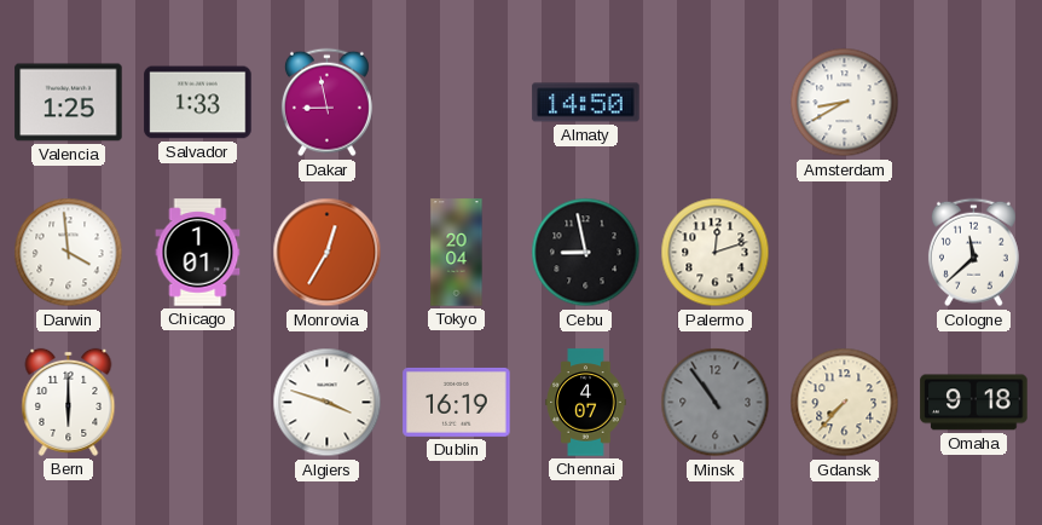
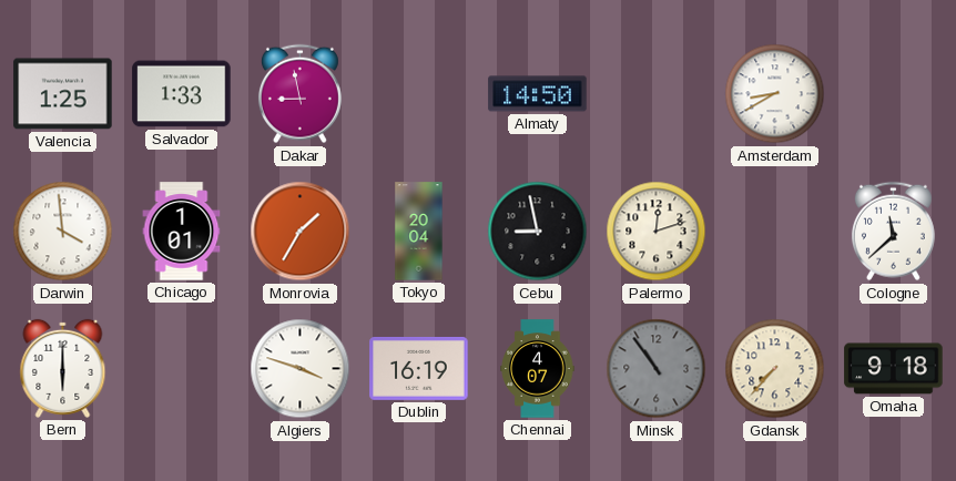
Monrovia: 12:35 -> 1:35
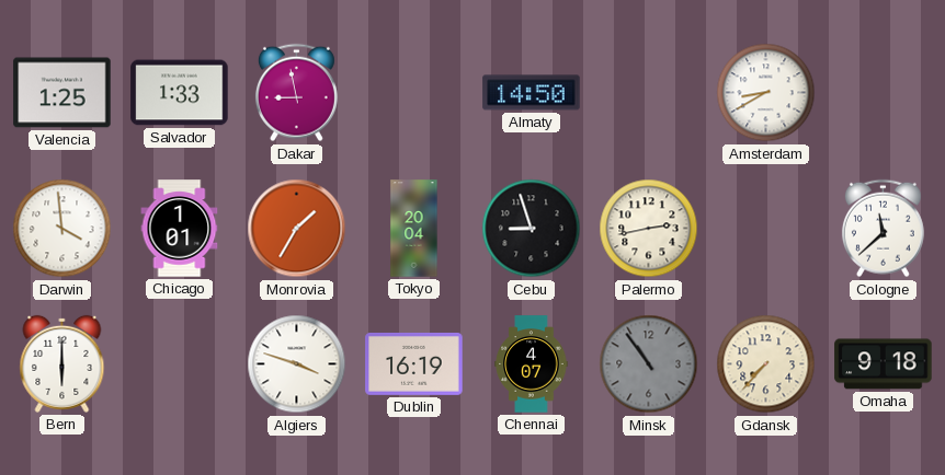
Cebu: 8:58 -> 8:57
Palermo: 12:12 -> 2:43
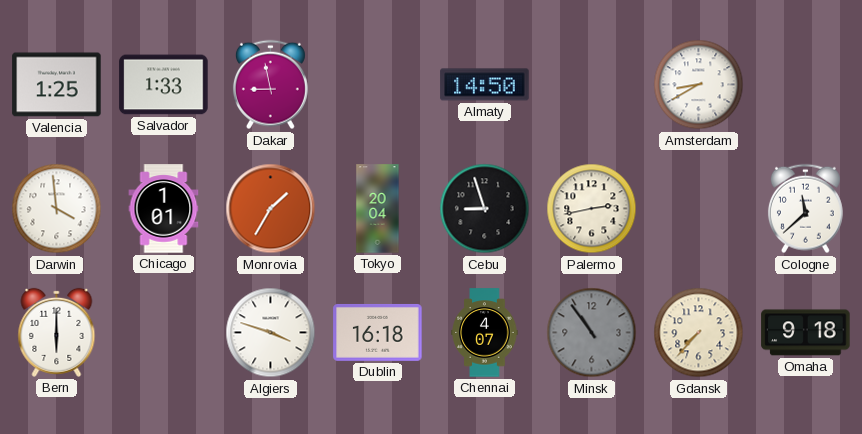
Dublin: 16:19 -> 16:18
